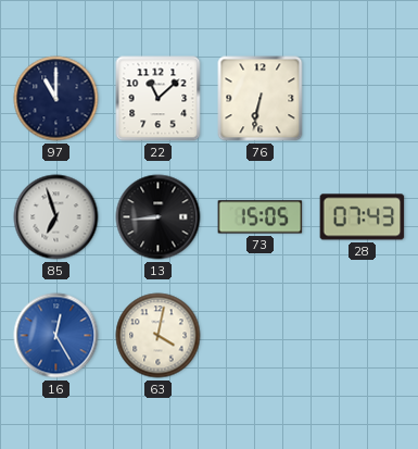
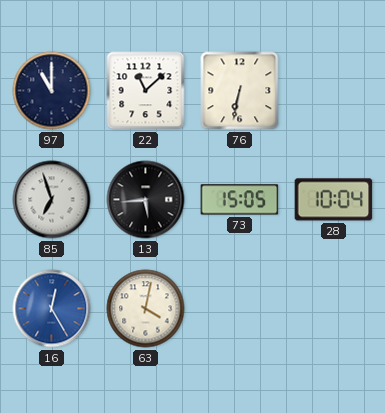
13: 8:44 -> 5:44
28: 07:43 -> 10:04
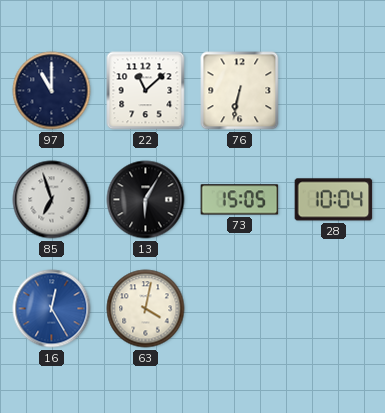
13: 5:44 -> 6:05
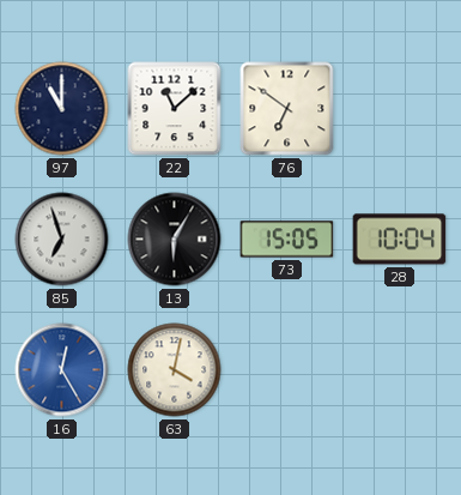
76: 6:32 -> 6:51
